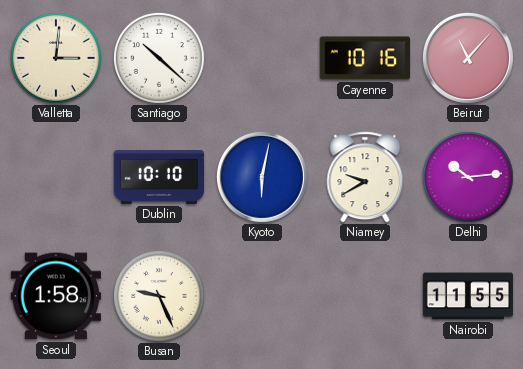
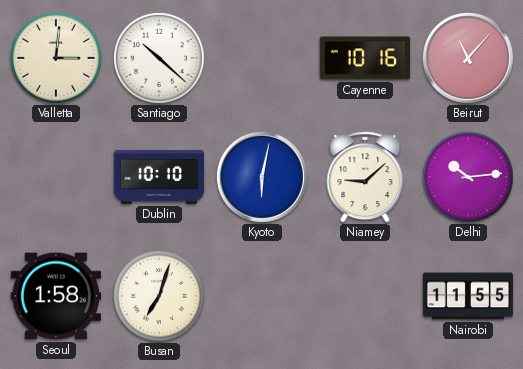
Niamey: 9:40 -> 9:08
Busan: 9:26 -> 7:03
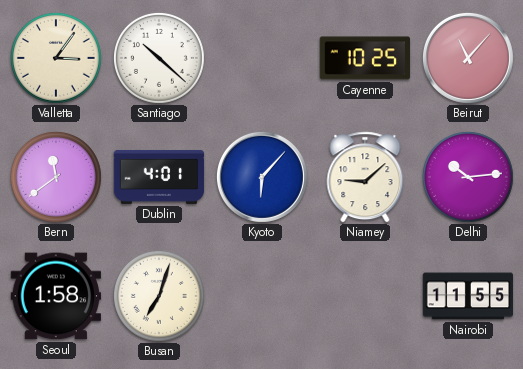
Valletta: 3:01 -> 3:06
Cayenne: 10:16 -> 10:25
Bern: none -> 11:39
Dublin: 10:10 -> 4:01
Kyoto: 6:02 -> 6:07
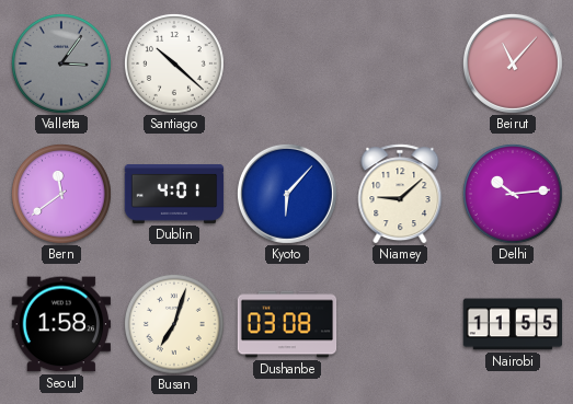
Valletta dial: cream -> grey
Cayenne: 10:25 -> none
Dushanbe: none -> 03:08
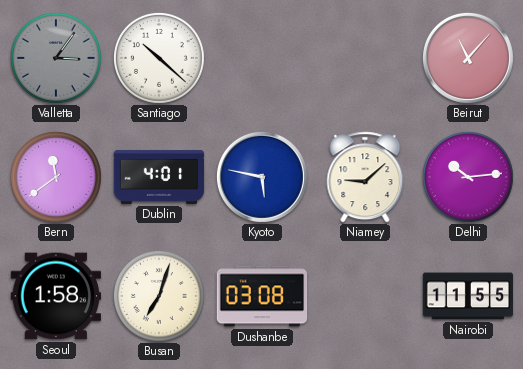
Kyoto: 6:07 -> 5:47
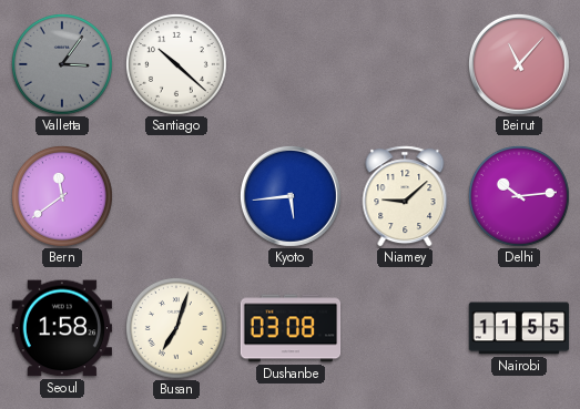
Dublin: 4:01 -> none
Kyoto: 5:47 -> 5:44
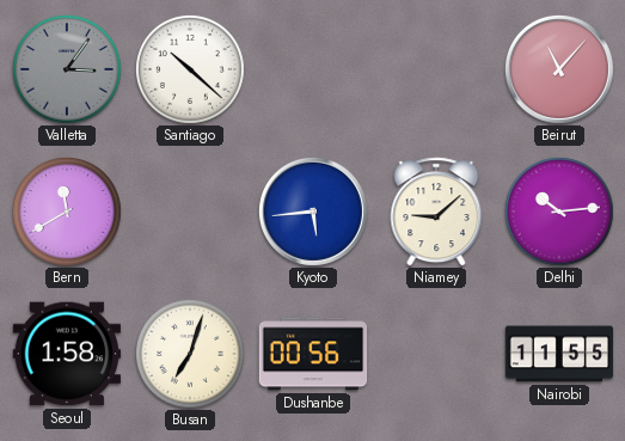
Bern: 11:39 -> 11:40
Dushanbe: 03:08 -> 00:56
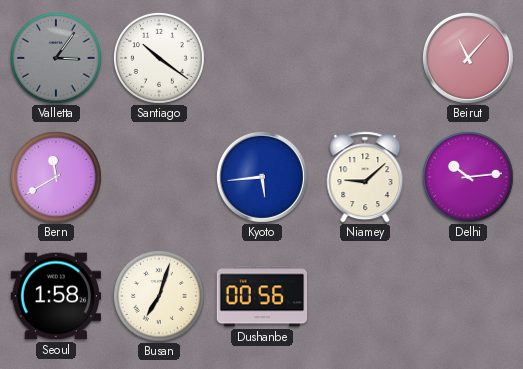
Santiago: 10:22 -> 10:21
Nairobi: 11:55 -> none
